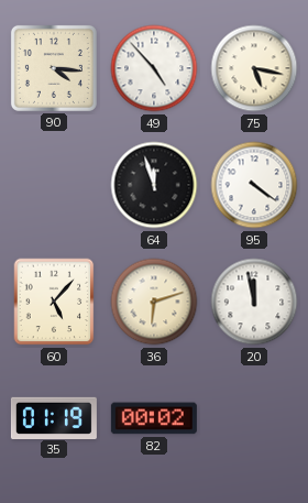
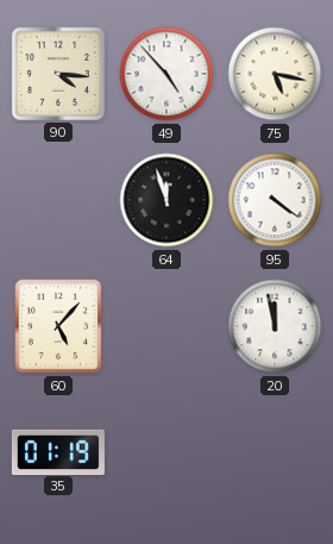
36: 6:12 -> none
82: 00:02 -> none
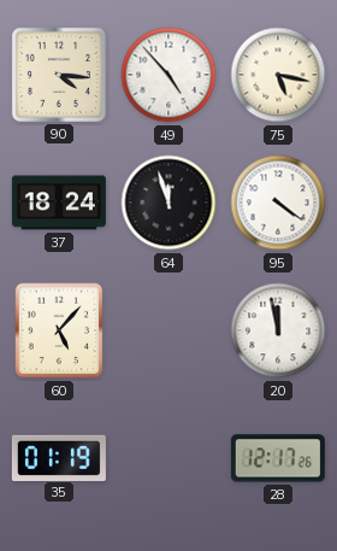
37: none -> 18:24
28: none -> 12:17
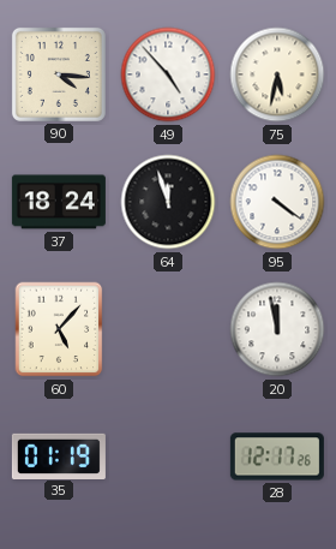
75: 5:17 -> 5:32
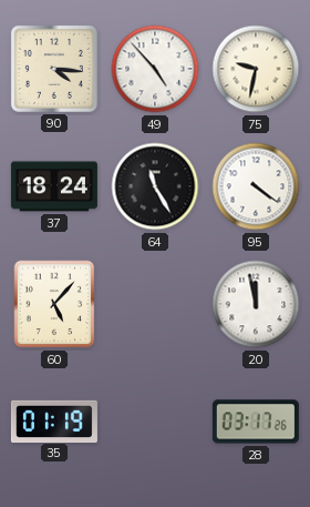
75: 5:32 -> 9:32
64: 11:57 -> 11:25
28: 12:17 -> 03:17
